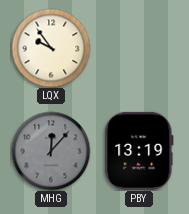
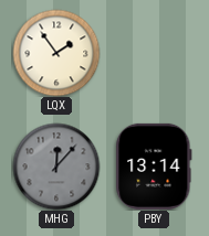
LQX: 9:54 -> 1:54
PBY: 13:19 -> 13:14
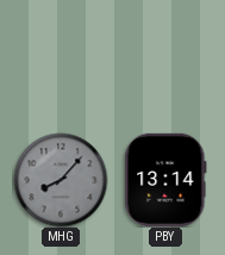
LQX: 1:54 -> none
MHG: 12:07 -> 8:07
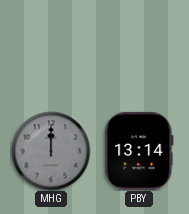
MHG: 8:07 -> 12:00
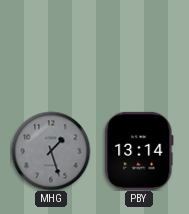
MHG: 12:00 -> 1:27
